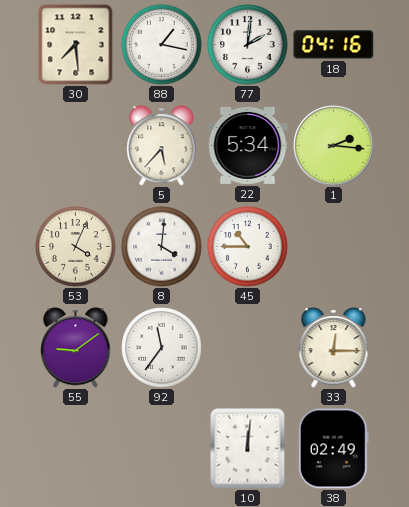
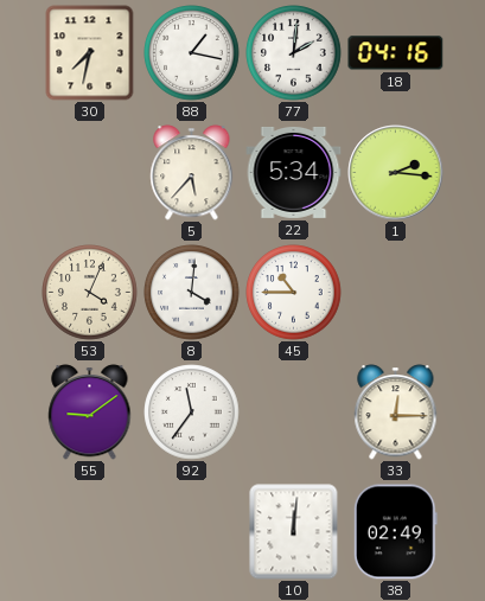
30: 7:29 -> 7:32
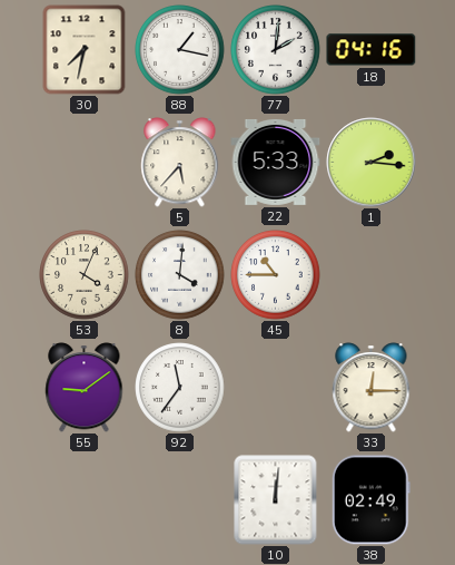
22: 5:34 -> 5:33
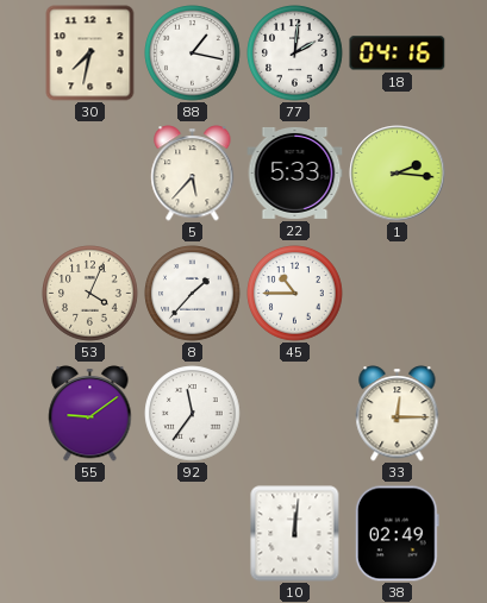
8: 4:01 -> 1:37
